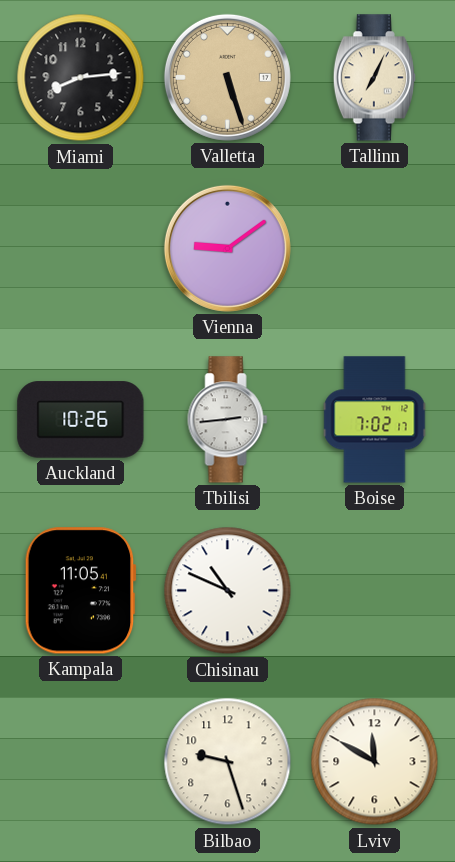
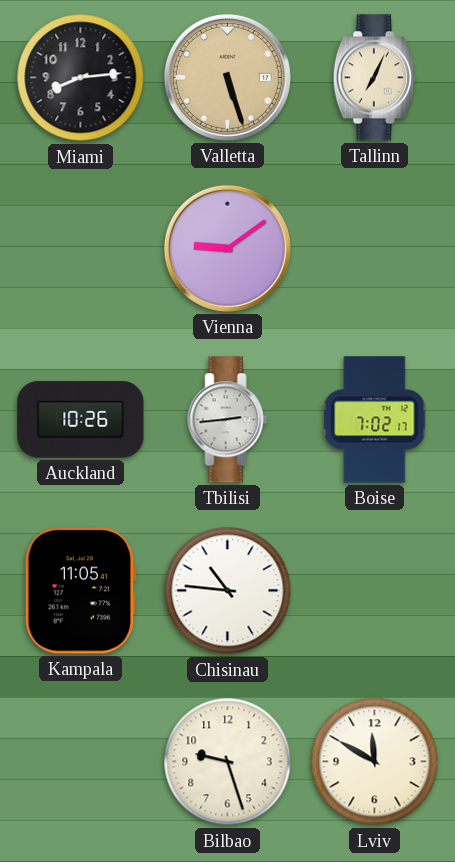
Chisinau: 10:49 -> 10:46
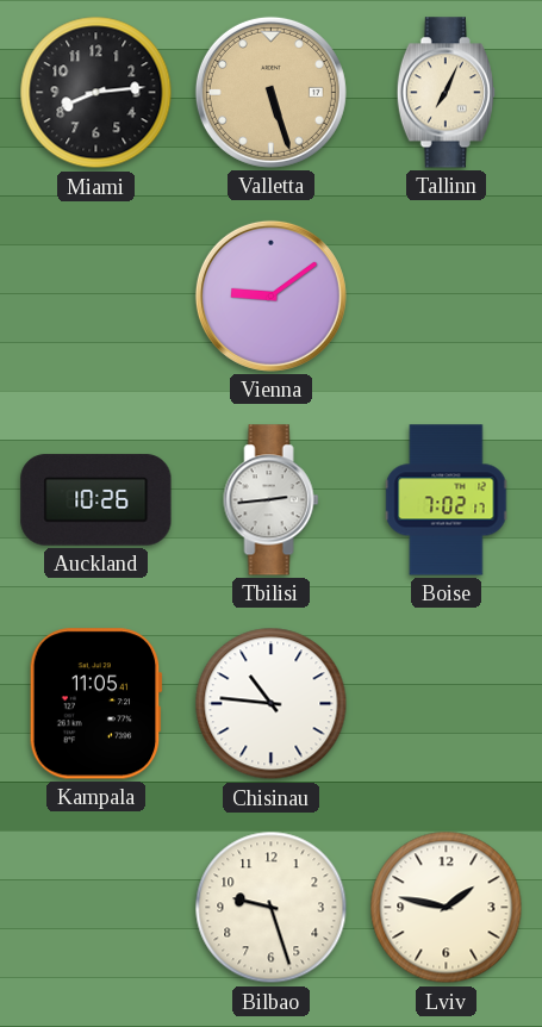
Lviv: 11:50 -> 1:47
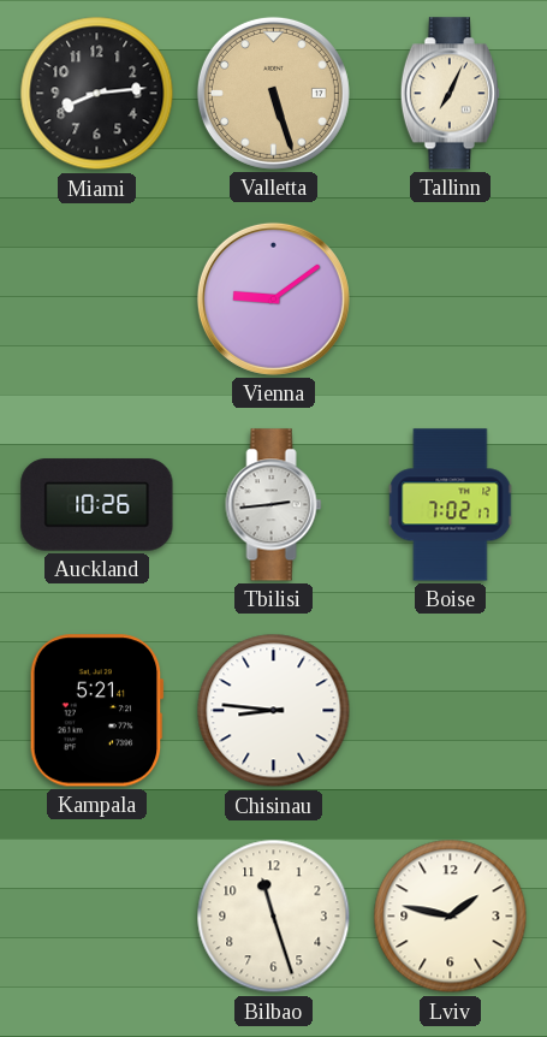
Kampala: 11:05 -> 5:21
Chisinau: 10:46 -> 8:46
Bilbao: 9:27 -> 11:27
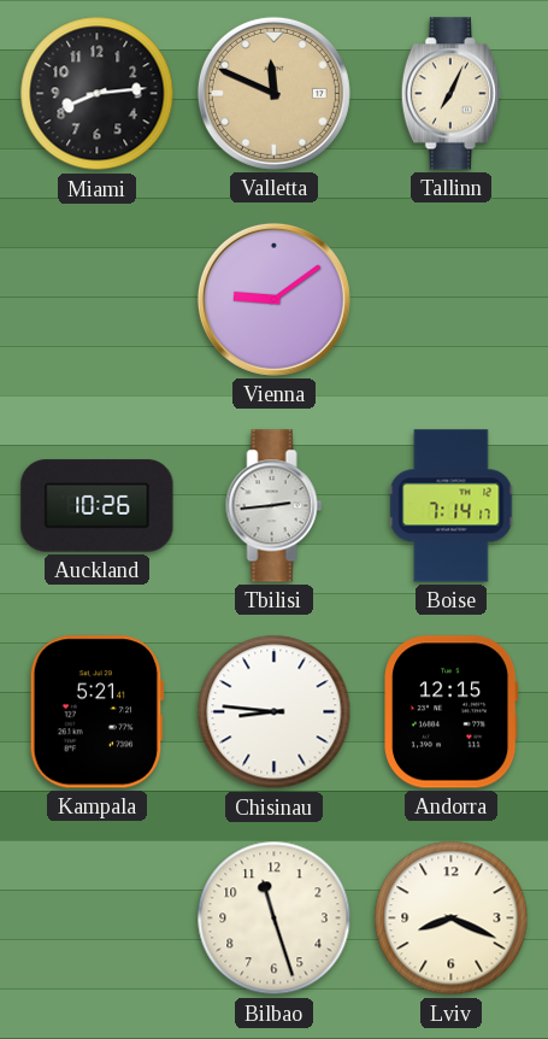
Valletta: 5:27 -> 11:49
Boise: 7:02 -> 7:14
Andorra: none -> 12:15
Lviv: 1:47 -> 8:19
